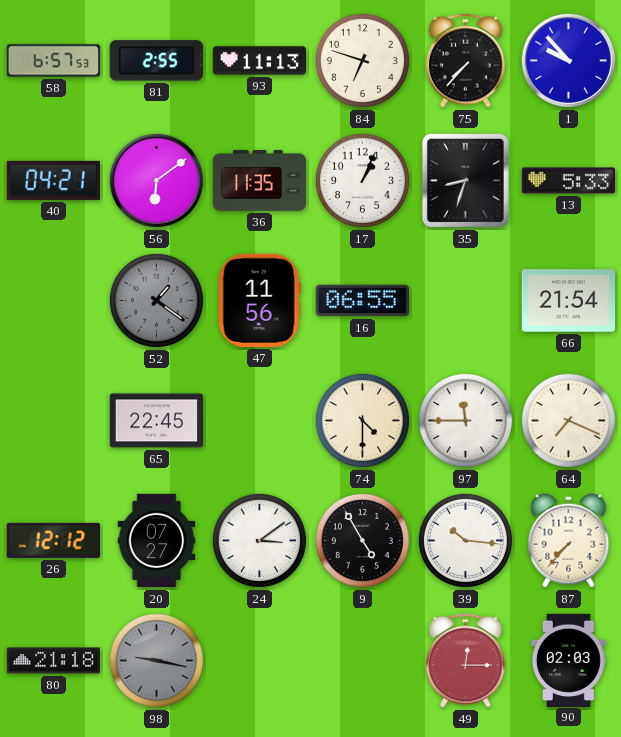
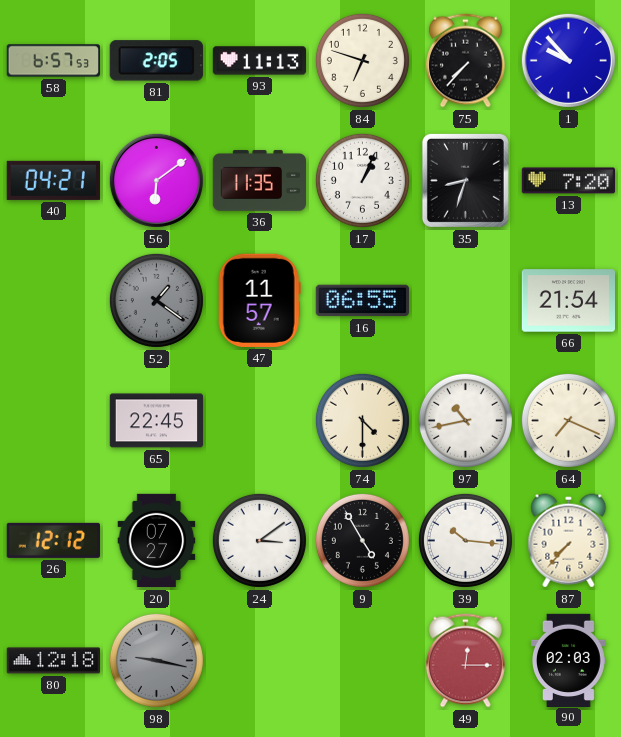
81: 2:55 -> 2:05
13: 5:33 -> 7:20
47: 11:56 -> 11:57
97: 11:45 -> 10:43
80: 21:18 -> 12:18
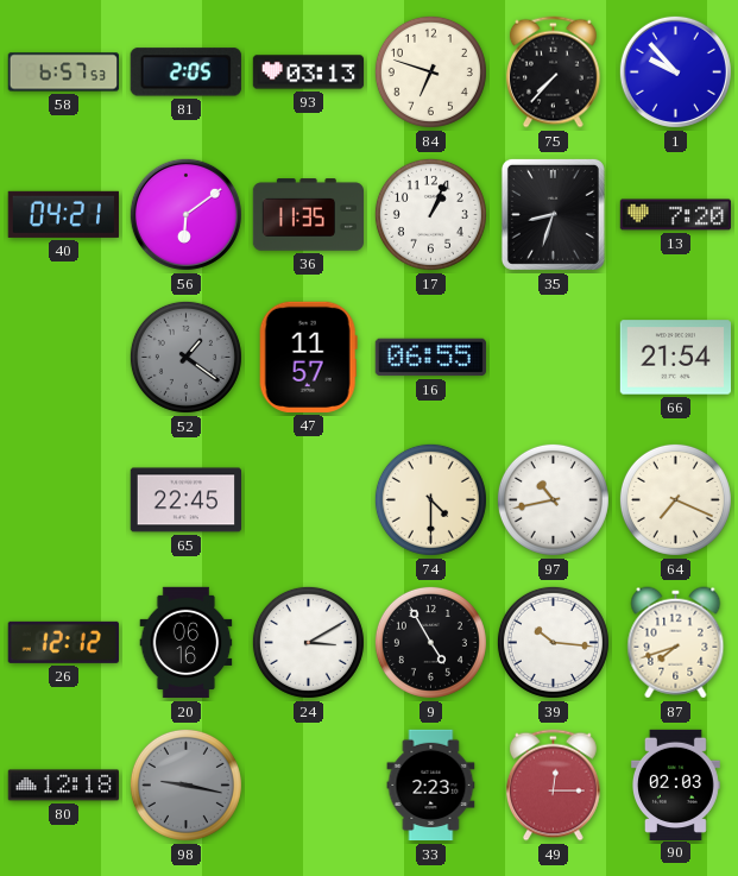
93: 11:13 -> 03:13
20: 07:27 -> 06:16
24: 3:09 -> 3:10
87: 7:37 -> 7:42
33: none -> 2:23
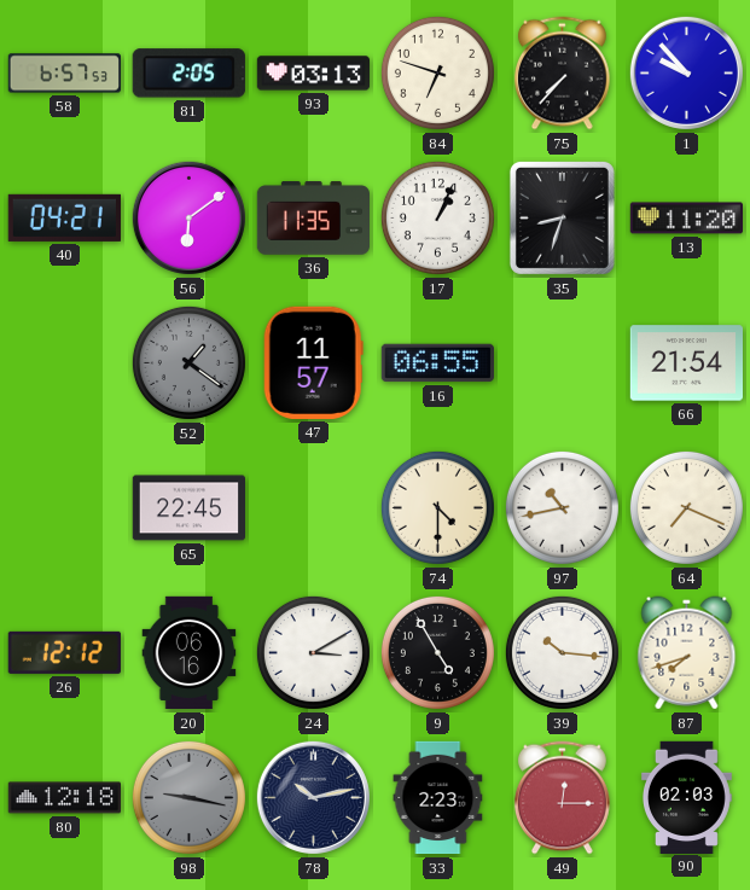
13: 7:20 -> 11:20
78: none -> 10:13
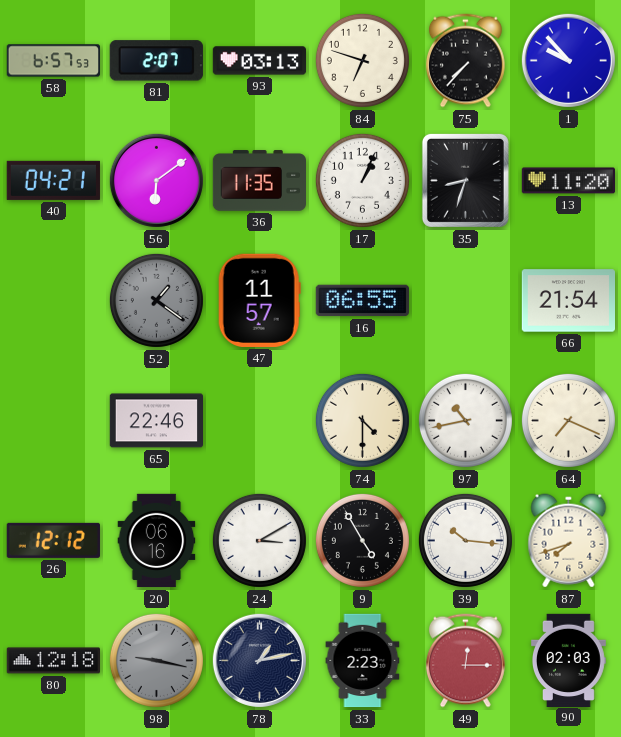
81: 2:05 -> 2:07
65: 22:45 -> 22:46
78: 10:13 -> 1:13
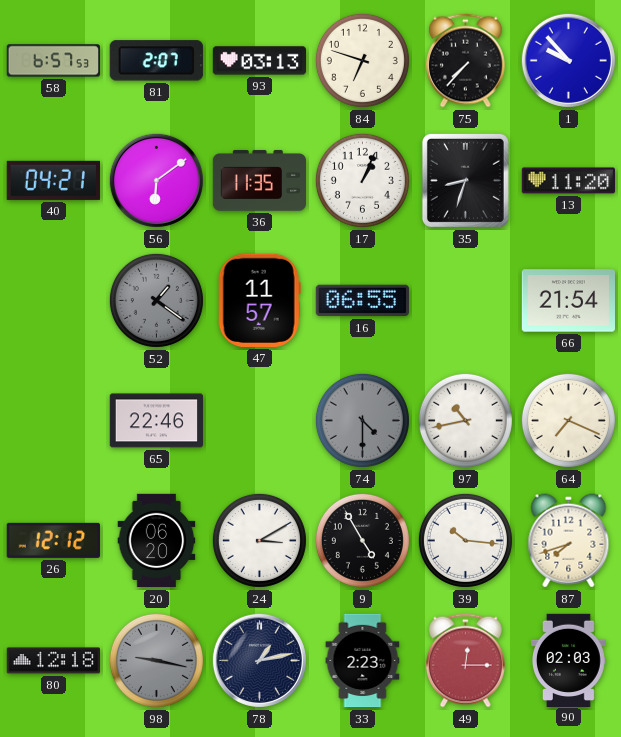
74 dial: cream -> grey
20: 06:16 -> 06:20
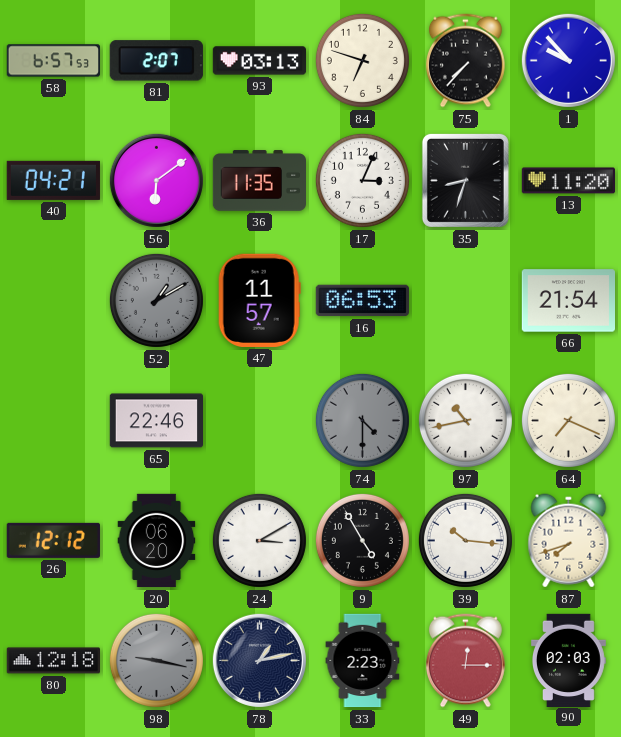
17: 1:04 -> 3:04
52: 1:21 -> 1:10
16: 06:55 -> 06:53
